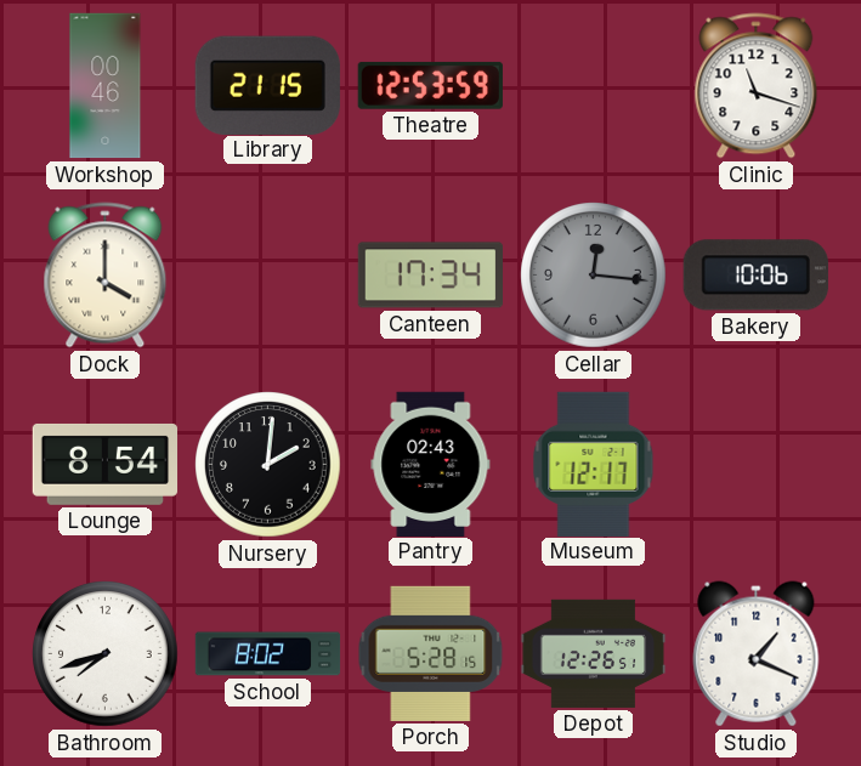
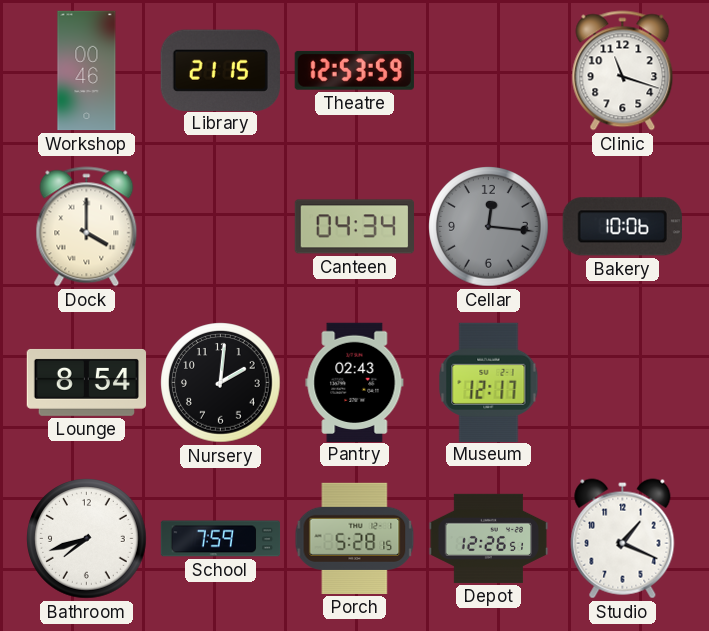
Canteen: 17:34 -> 04:34
School: 8:02 -> 7:59
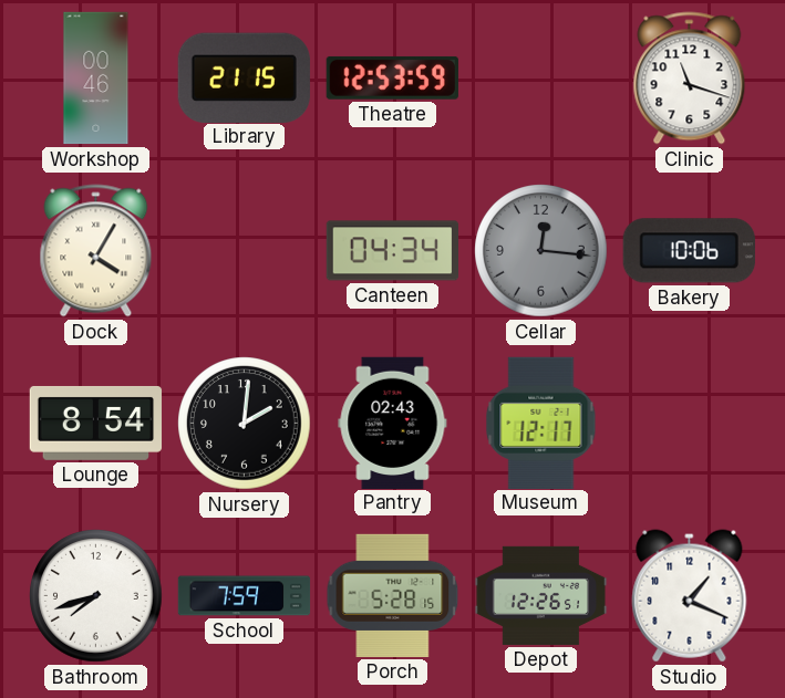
Dock: 4:00 -> 4:05
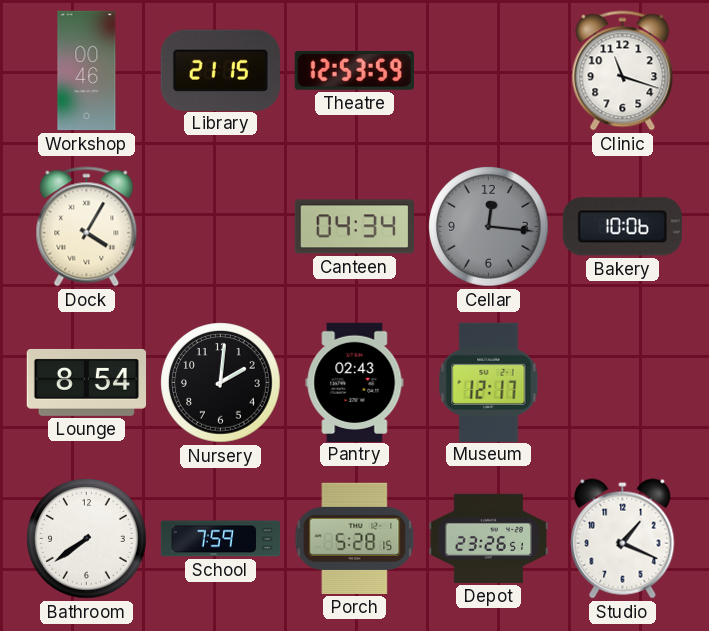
Bathroom: 7:42 -> 7:39
Depot: 12:26 -> 23:26
